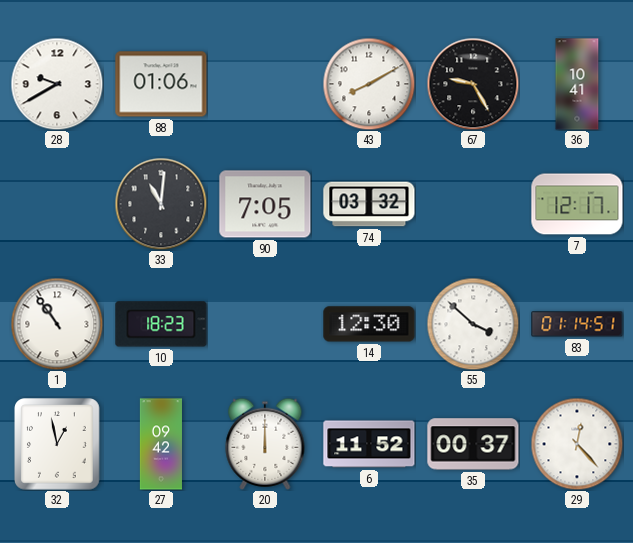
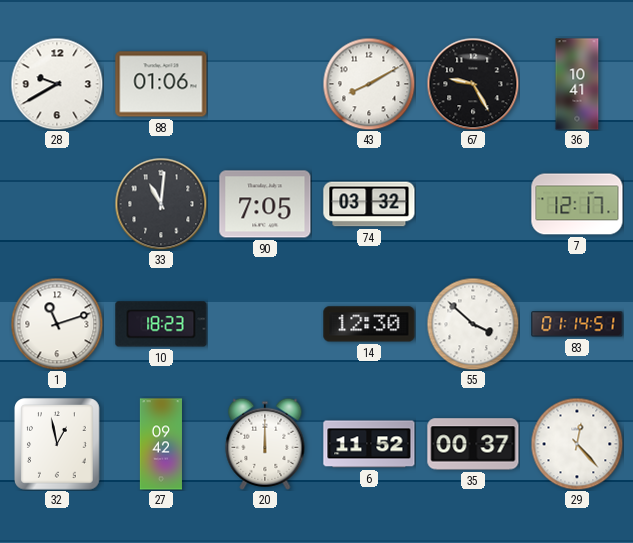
1: 10:54 -> 11:12
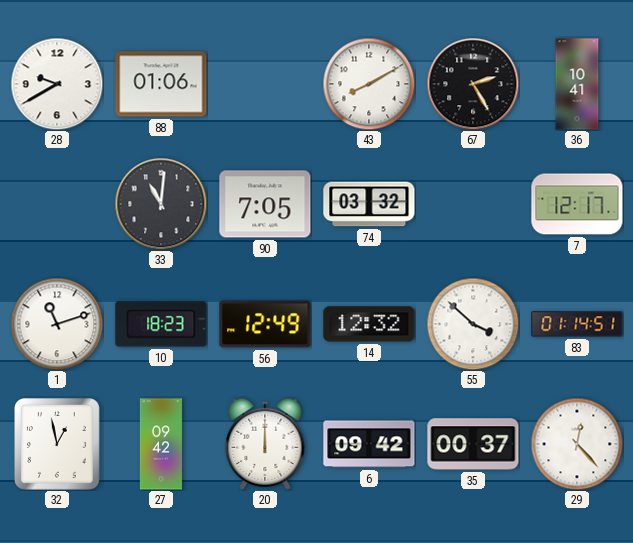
67: 9:25 -> 2:25
56: none -> 12:49
14: 12:30 -> 12:32
6: 11:52 -> 09:42
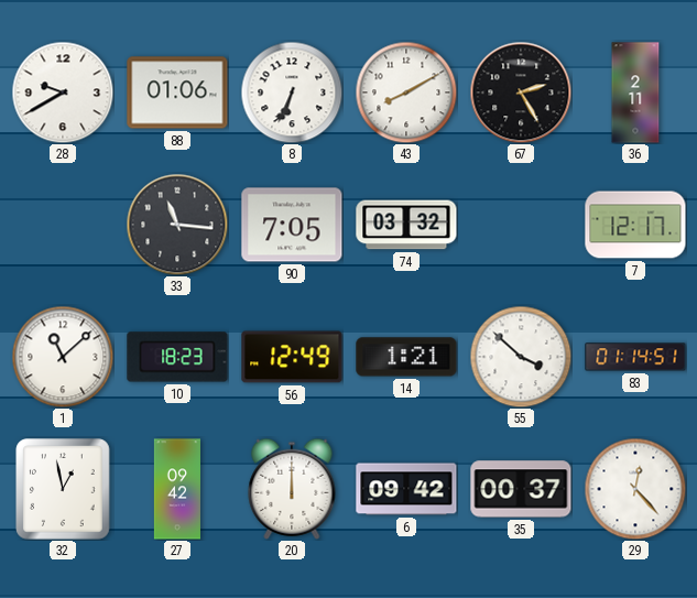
8: none -> 6:34
36: 10:41 -> 2:11
33: 11:01 -> 11:16
1: 11:12 -> 11:08
14: 12:32 -> 1:21
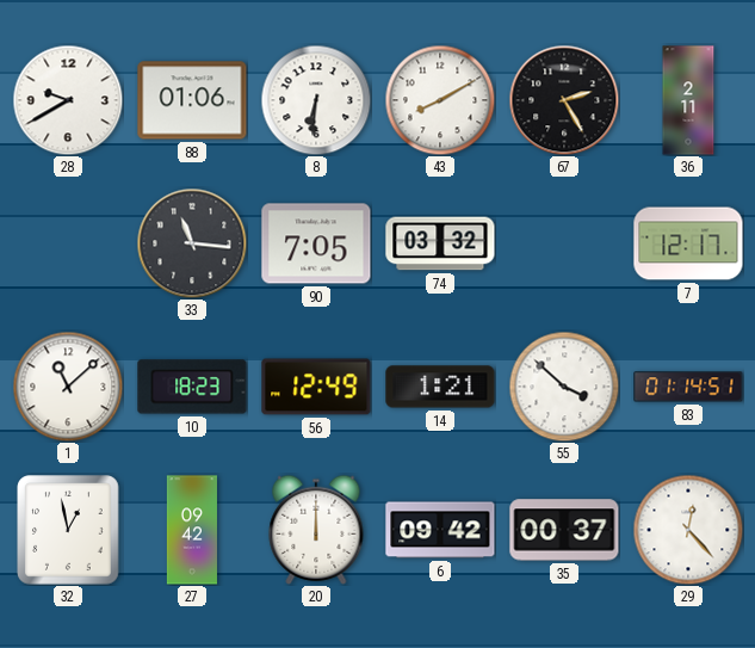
8: 6:34 -> 6:31
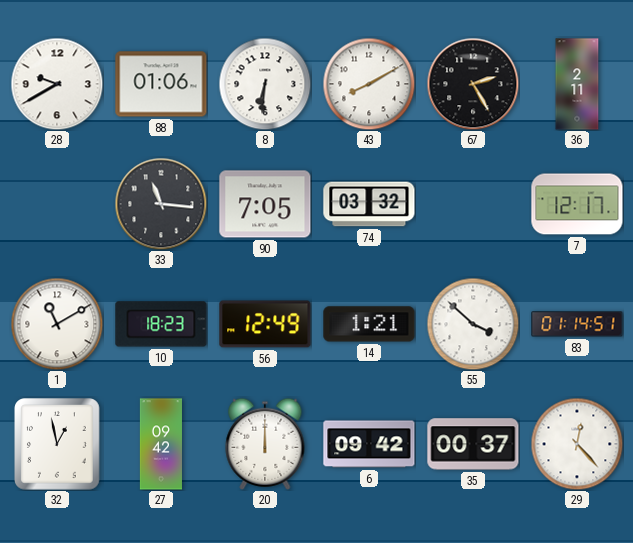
1: 11:08 -> 11:10
